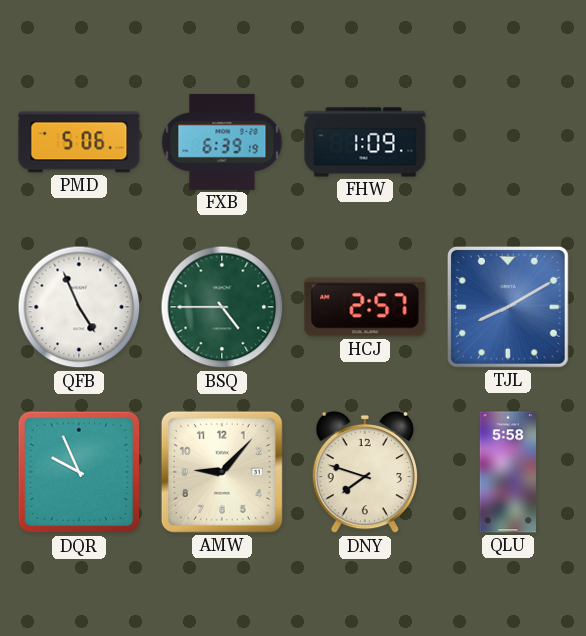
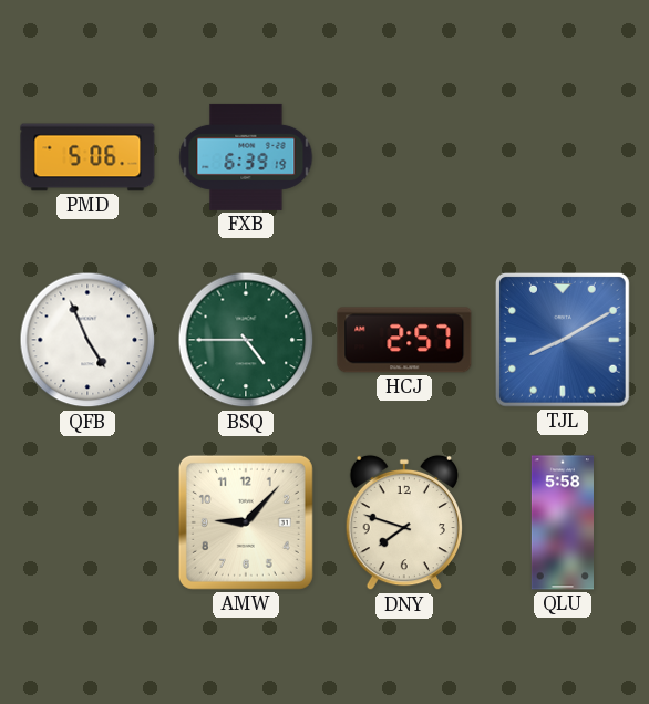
FHW: 1:09 -> none
DQR: 9:56 -> none
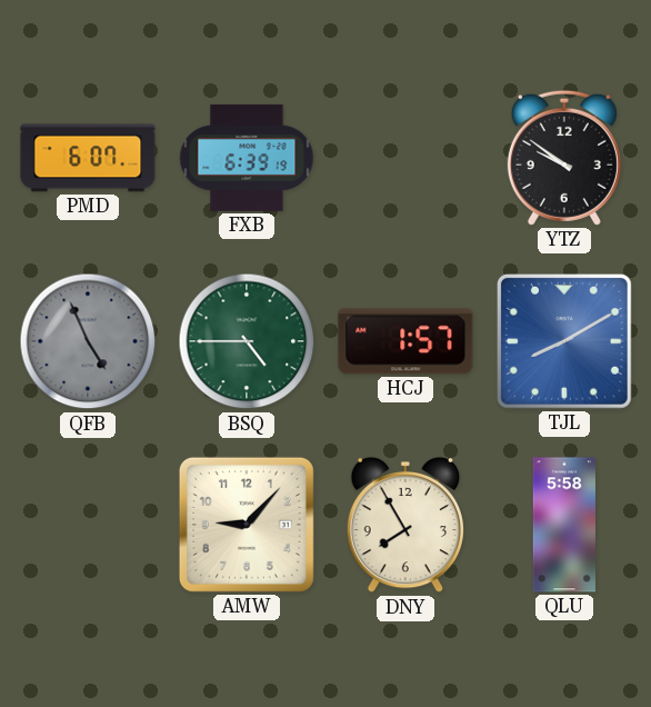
PMD: 5:06 -> 6:07
YTZ: none -> 9:51
QFB dial: white -> grey
HCJ: 2:57 -> 1:57
DNY: 7:48 -> 7:55
